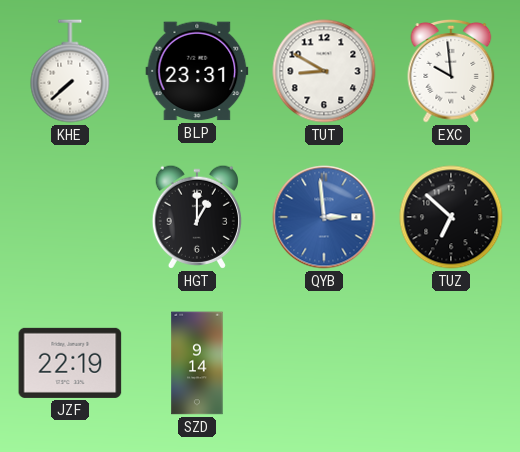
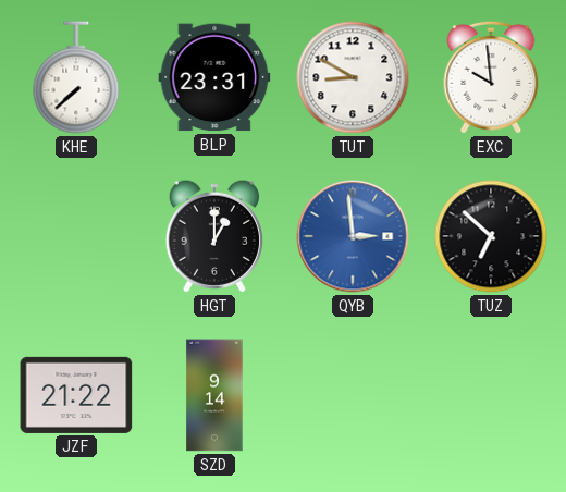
JZF: 22:19 -> 21:22
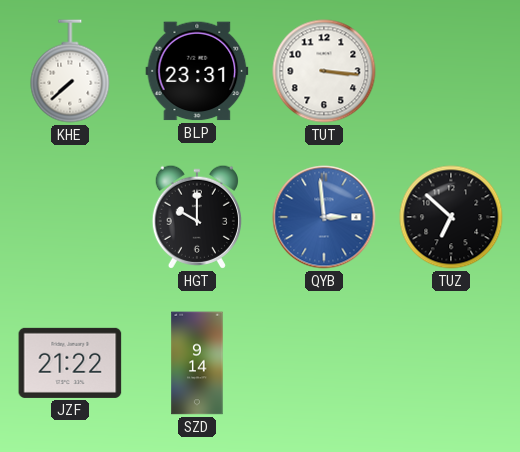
TUT: 8:50 -> 3:16
EXC: 9:59 -> none
HGT: 1:00 -> 10:00
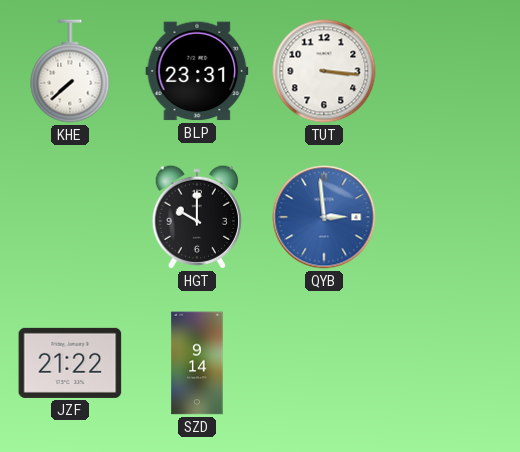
TUZ: 6:52 -> none
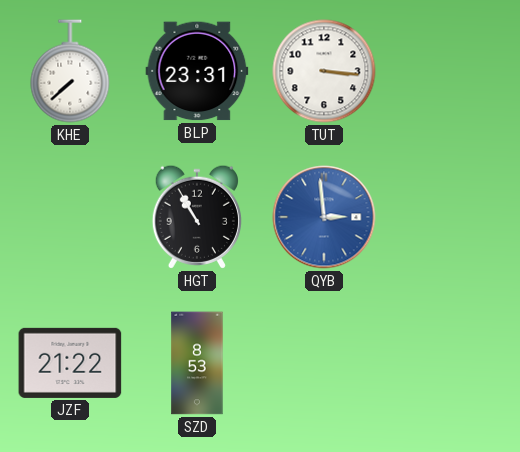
HGT: 10:00 -> 10:55
SZD: 9:14 -> 8:53
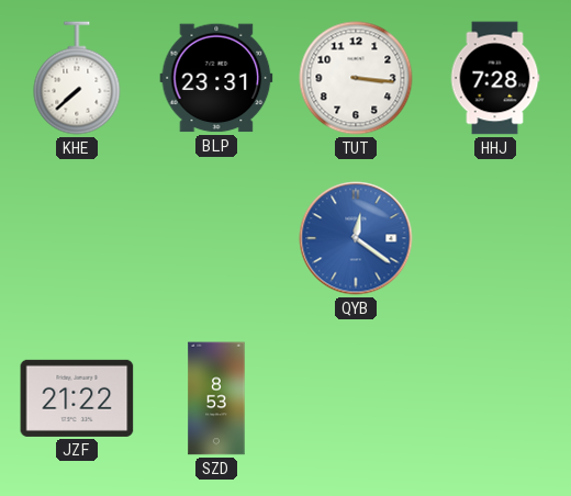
HHJ: none -> 7:28
HGT: 10:55 -> none
QYB: 2:59 -> 12:21
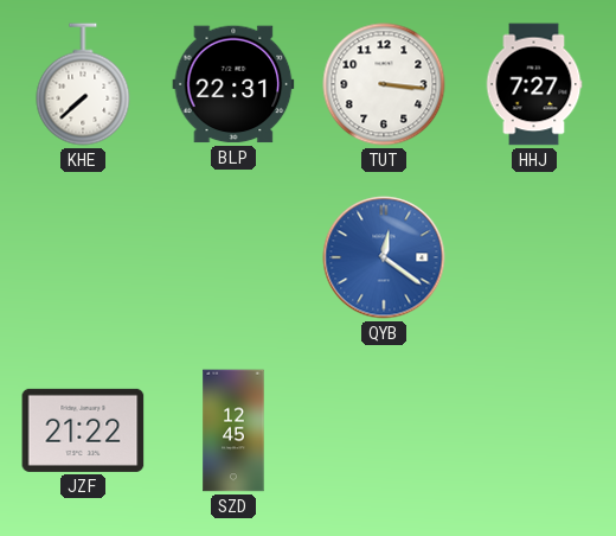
BLP: 23:31 -> 22:31
HHJ: 7:28 -> 7:27
SZD: 8:53 -> 12:45
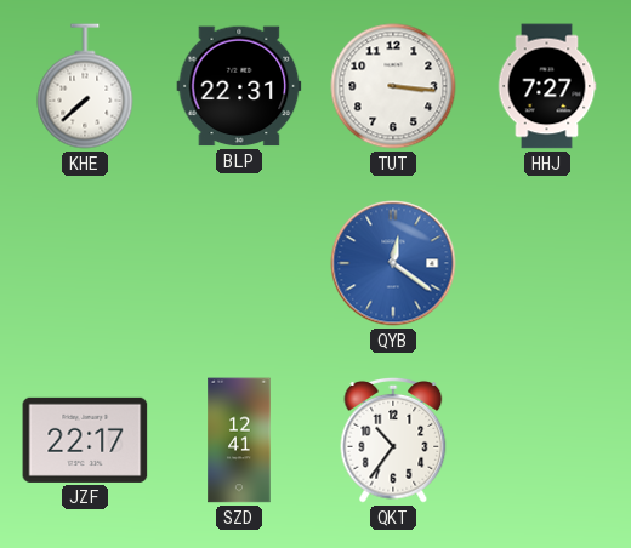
JZF: 21:22 -> 22:17
SZD: 12:45 -> 12:41
QKT: none -> 10:36
